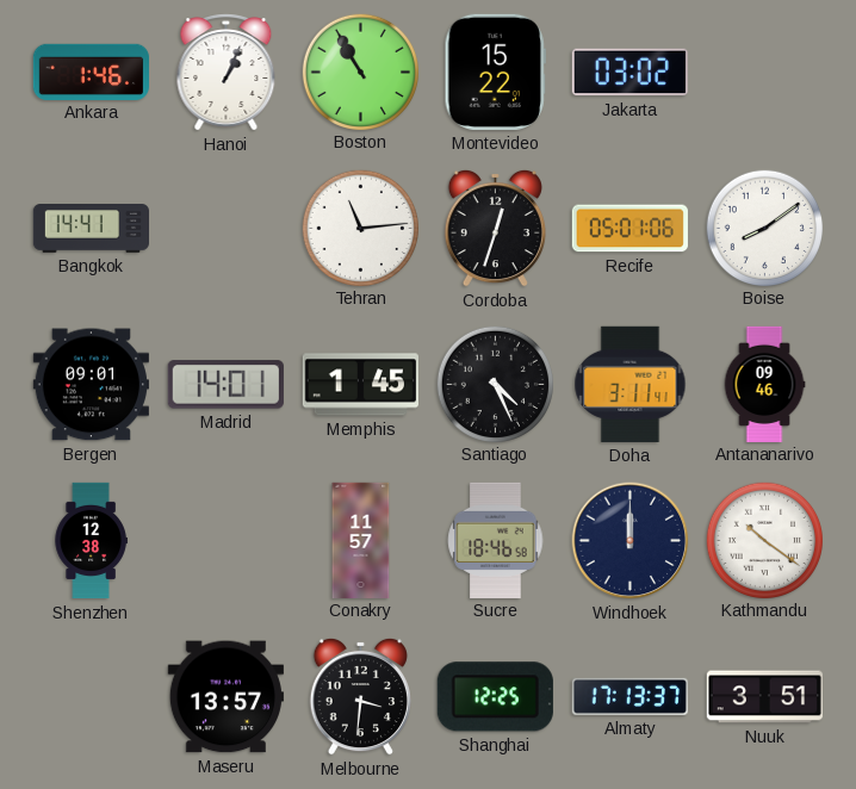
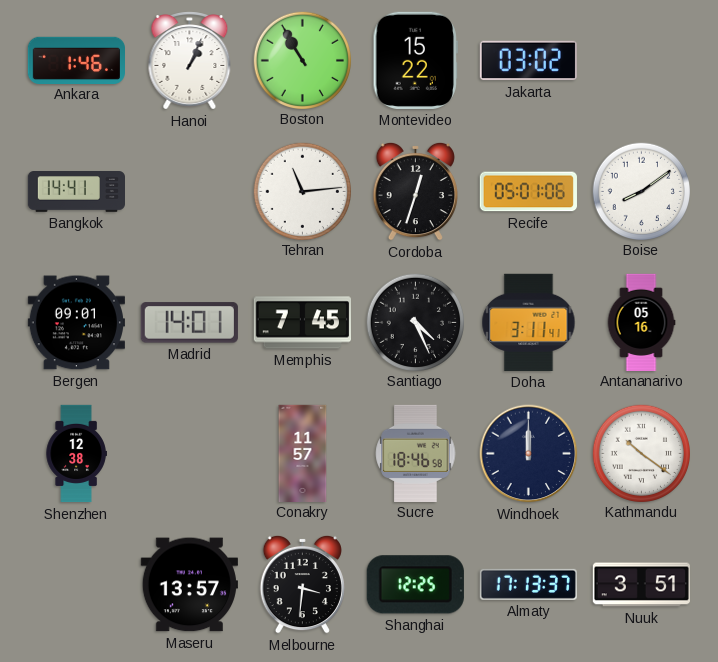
Memphis: 1:45 -> 7:45
Antananarivo: 09:46 -> 05:16
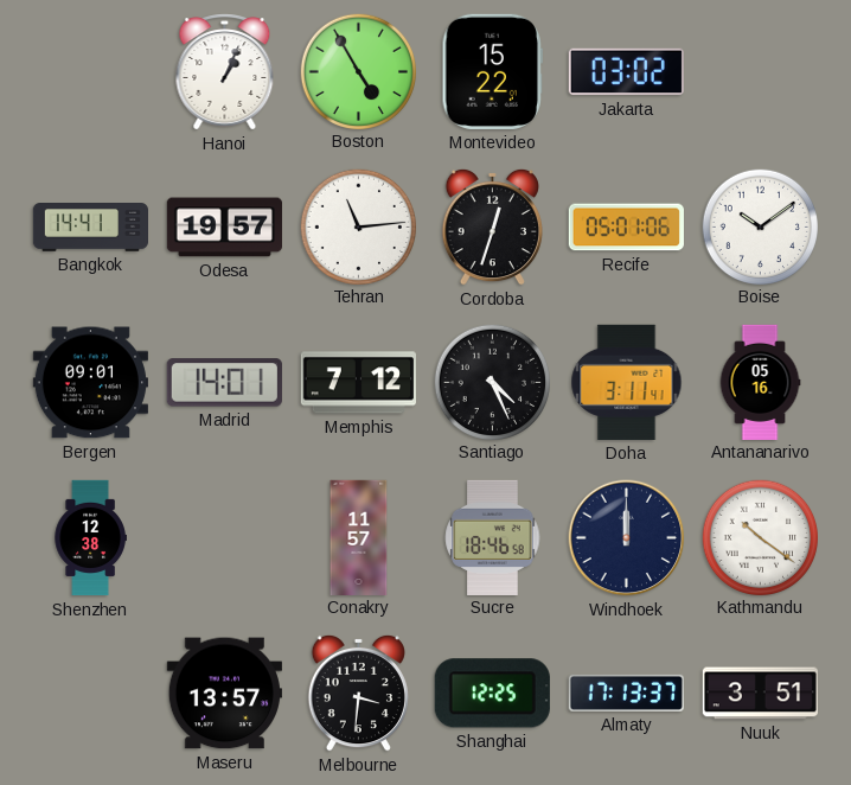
Ankara: 1:46 -> none
Boston: 10:55 -> 4:55
Odesa: none -> 19:57
Boise: 8:09 -> 10:09
Memphis: 7:45 -> 7:12
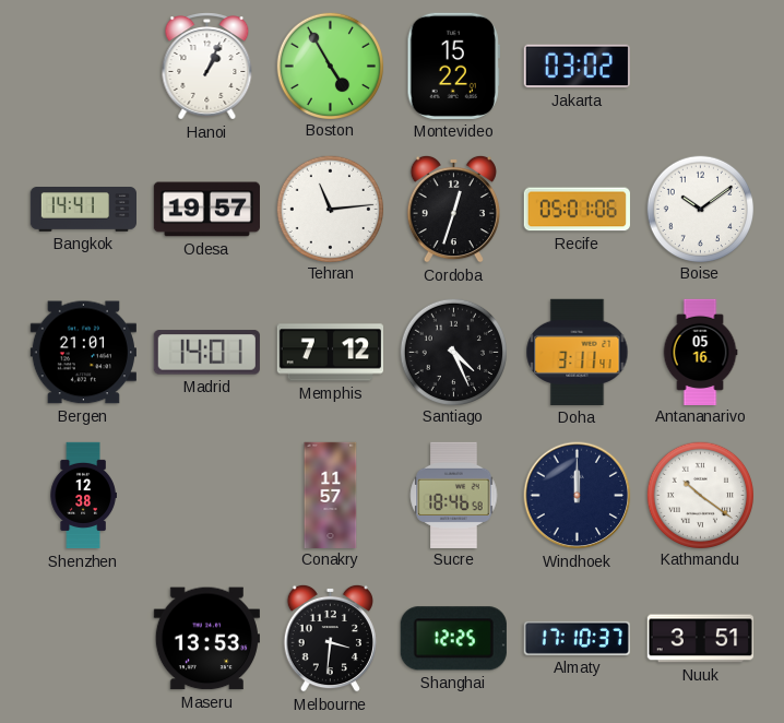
Bergen: 09:01 -> 21:01
Maseru: 13:57 -> 13:53
Almaty: 17:13 -> 17:10
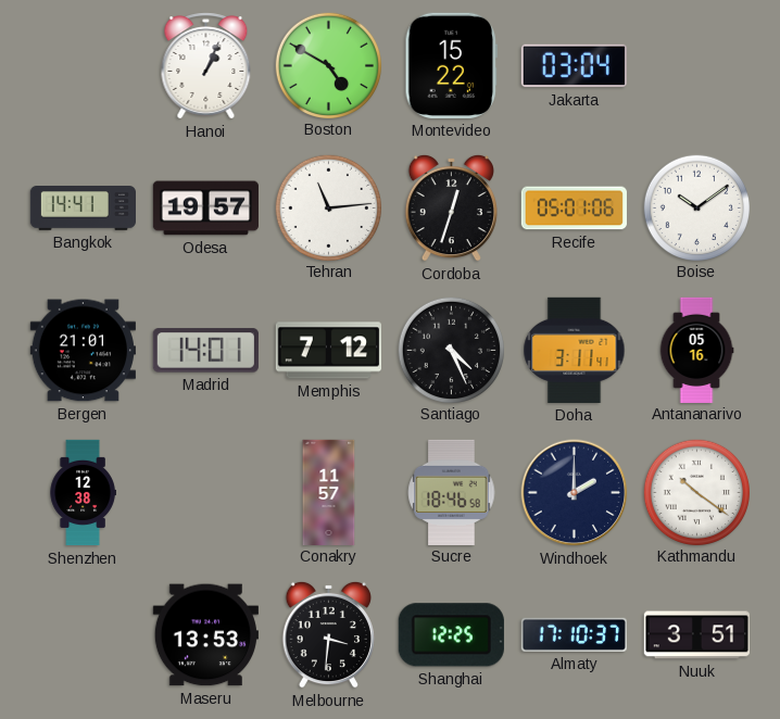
Boston: 4:55 -> 4:50
Jakarta: 03:02 -> 03:04
Windhoek: 12:00 -> 2:00
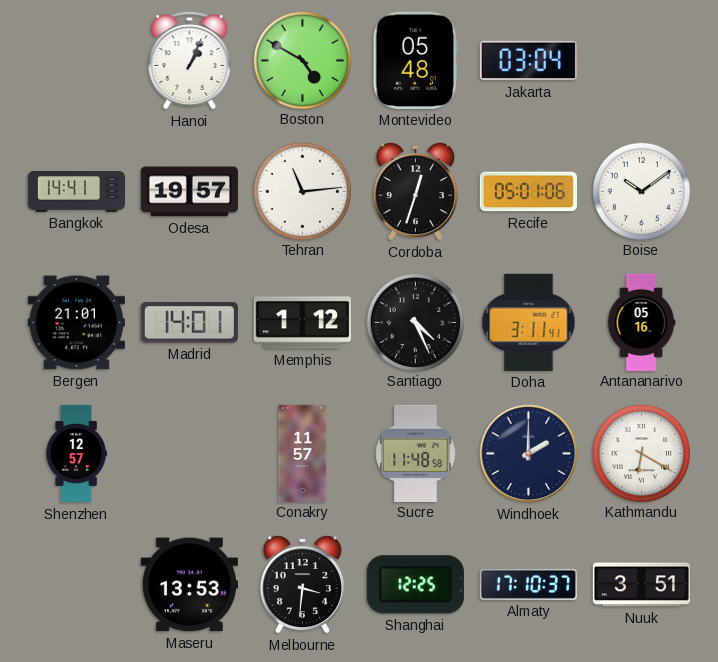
Montevideo: 15:22 -> 05:48
Memphis: 7:12 -> 1:12
Shenzhen: 12:38 -> 12:57
Sucre: 18:46 -> 11:48
Kathmandu: 10:21 -> 6:20
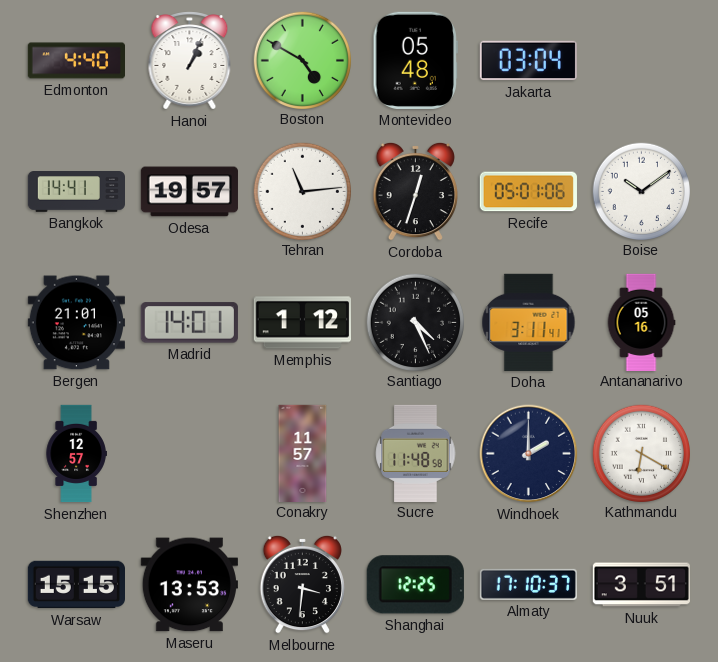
Edmonton: none -> 4:40
Warsaw: none -> 15:15
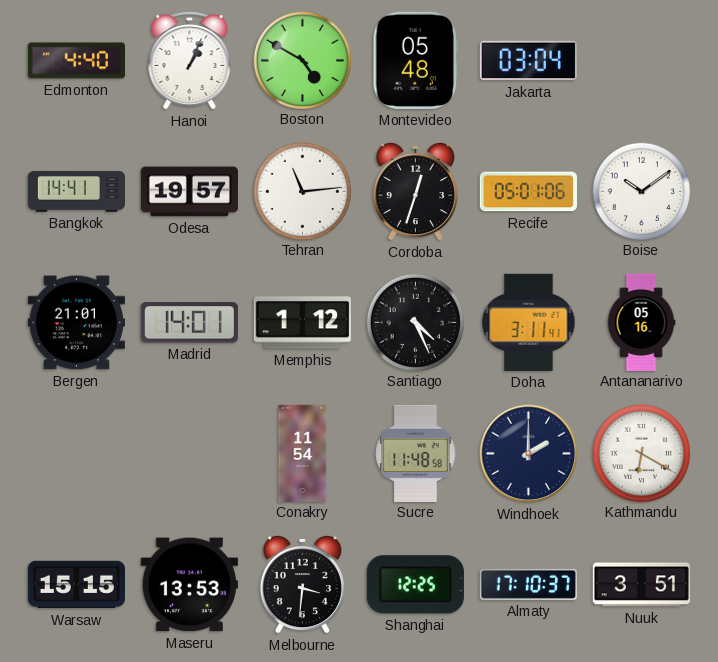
Shenzhen: 12:57 -> none
Conakry: 11:57 -> 11:54
